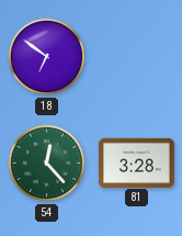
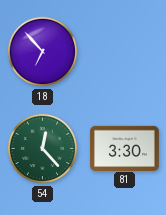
18: 6:51 -> 6:53
81: 3:28 -> 3:30
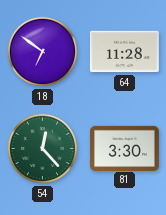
18: 6:53 -> 6:51
64: none -> 11:28
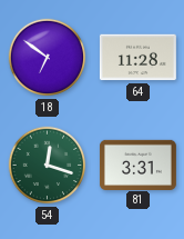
54: 12:23 -> 12:18
81: 3:30 -> 3:31
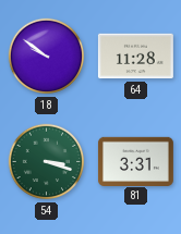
18: 6:51 -> 9:51
54: 12:18 -> 3:18
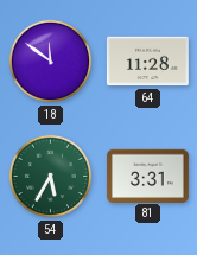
18: 9:51 -> 11:51
54: 3:18 -> 5:35
